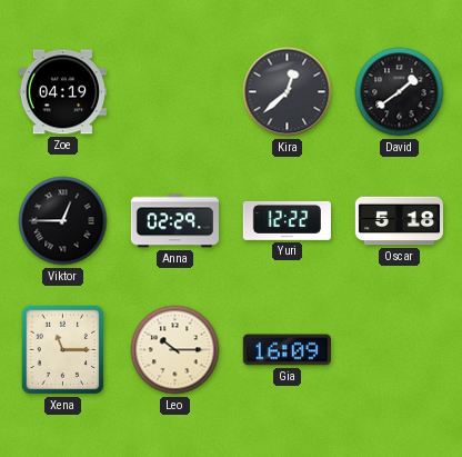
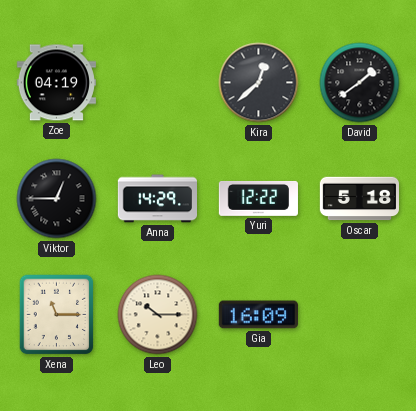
Anna: 02:29 -> 14:29
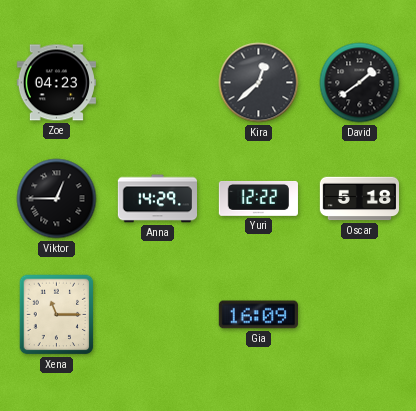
Zoe: 04:19 -> 04:23
Leo: 10:15 -> none
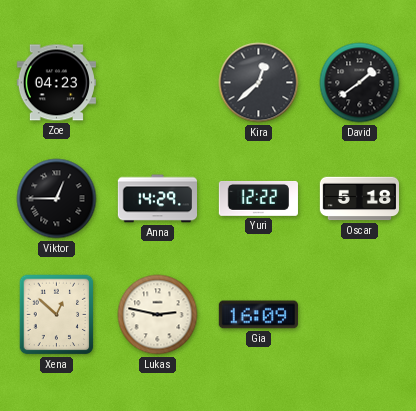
Xena: 11:15 -> 12:52
Lukas: none -> 2:47
